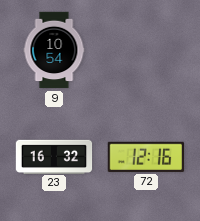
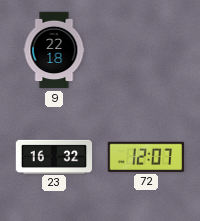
9: 10:54 -> 22:18
72: 12:16 -> 12:07
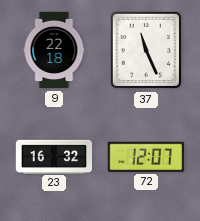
37: none -> 11:26
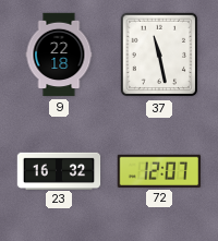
37: 11:26 -> 11:28
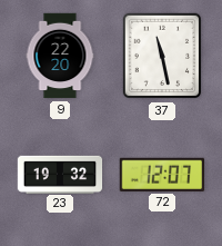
9: 22:18 -> 22:20
23: 16:32 -> 19:32
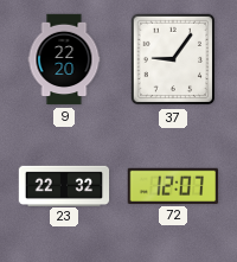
37: 11:28 -> 9:06
23: 19:32 -> 22:32
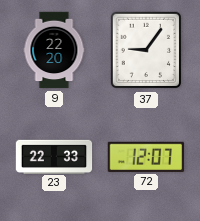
23: 22:32 -> 22:33
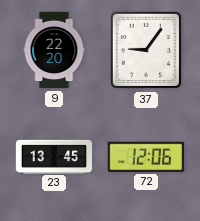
23: 22:33 -> 13:45
72: 12:07 -> 12:06
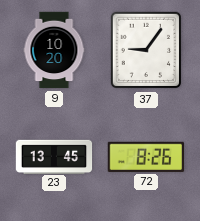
9: 22:20 -> 10:20
72: 12:06 -> 8:26
